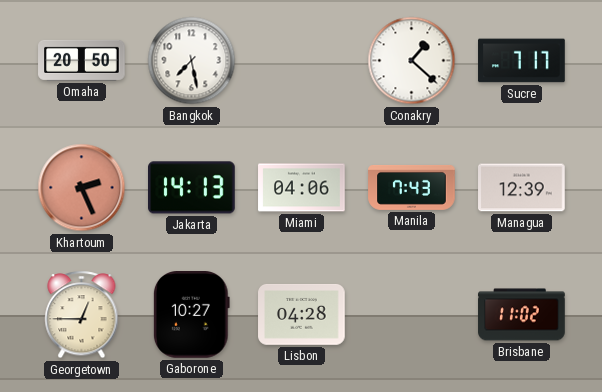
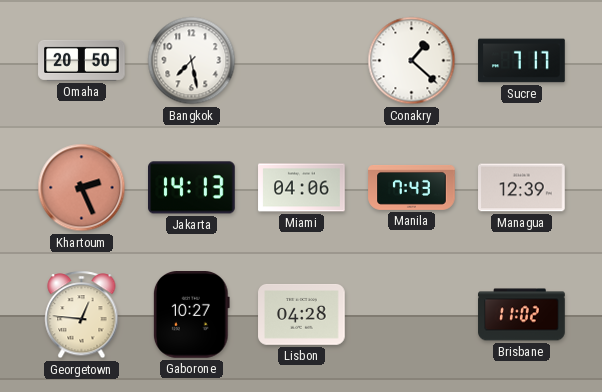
Georgetown: 12:45 -> 12:46
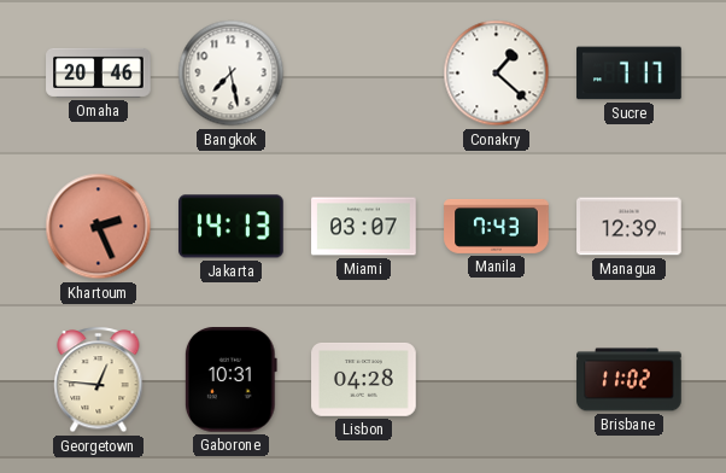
Omaha: 20:50 -> 20:46
Miami: 04:06 -> 03:07
Gaborone: 10:27 -> 10:31
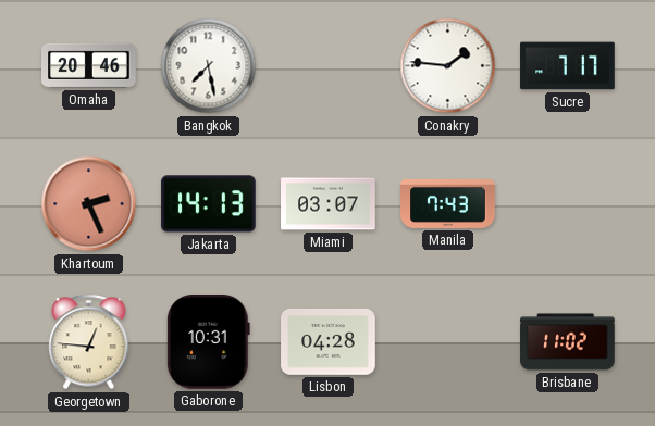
Conakry: 1:22 -> 1:46
Managua: 12:39 -> none
